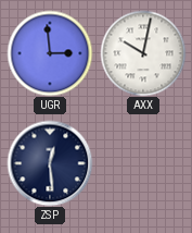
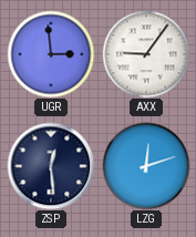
AXX: 10:02 -> 9:06
LZG: none -> 12:12
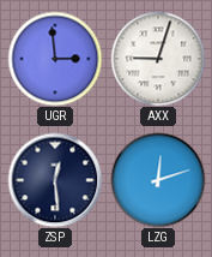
AXX: 9:06 -> 9:03
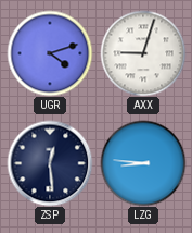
UGR: 2:59 -> 4:12
LZG: 12:12 -> 8:46
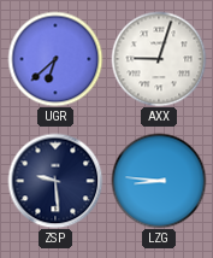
UGR: 4:12 -> 6:38
ZSP: 12:29 -> 9:29
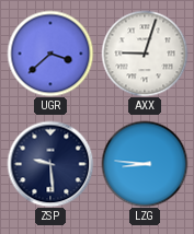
UGR: 6:38 -> 3:38
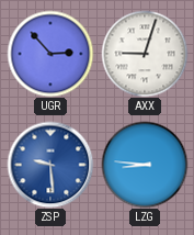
UGR: 3:38 -> 2:53
ZSP dial: navy -> blue
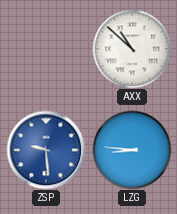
UGR: 2:53 -> none
AXX: 9:03 -> 10:52
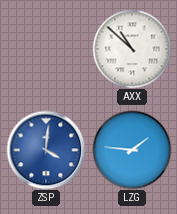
ZSP: 9:29 -> 4:01
LZG: 8:46 -> 1:46
